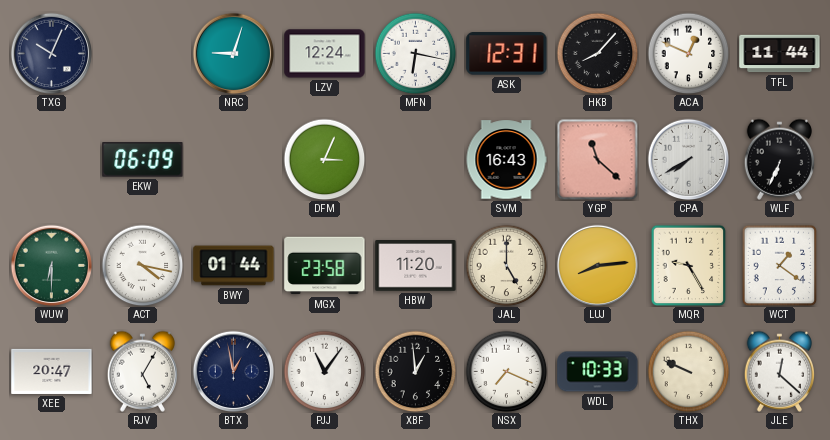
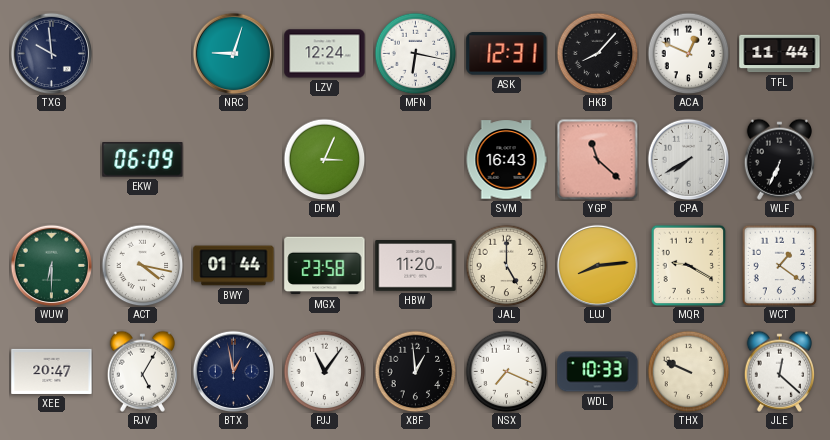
TXG: 10:04 -> 9:59
MQR: 9:25 -> 9:20
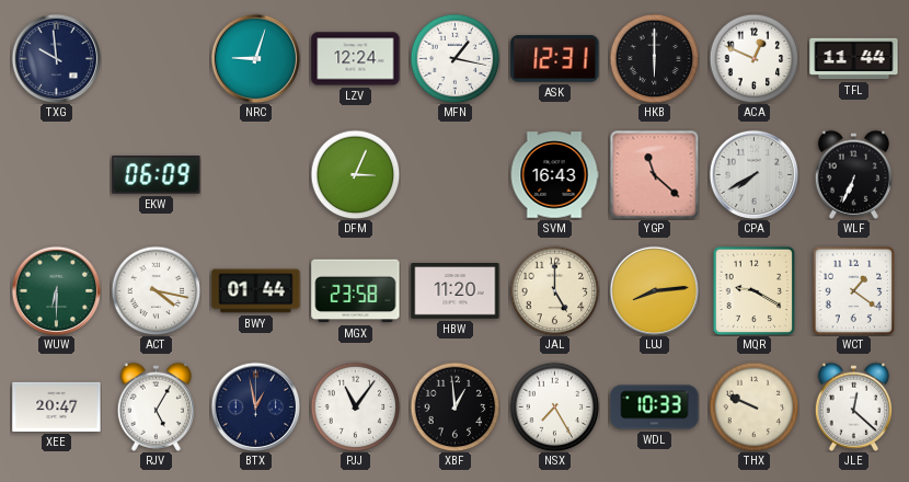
MFN: 6:17 -> 1:17
HKB: 8:07 -> 6:00
NSX: 7:19 -> 7:25
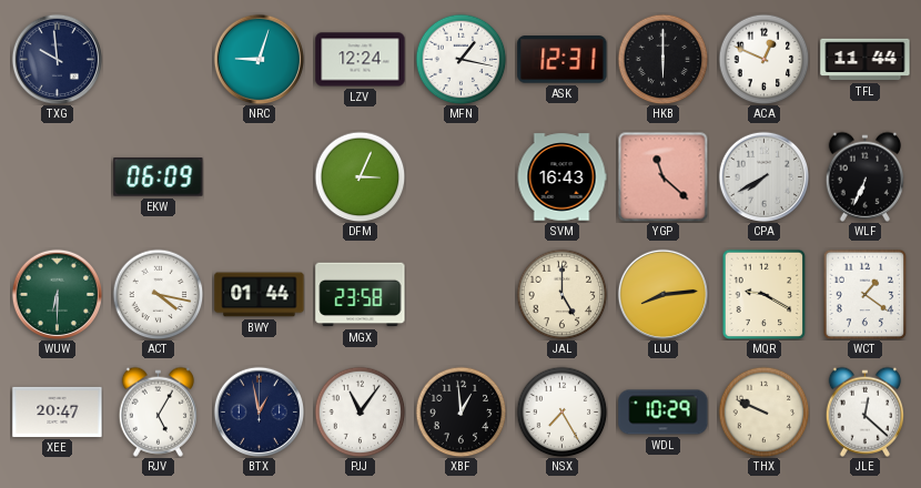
HBW: 11:20 -> none
WDL: 10:33 -> 10:29
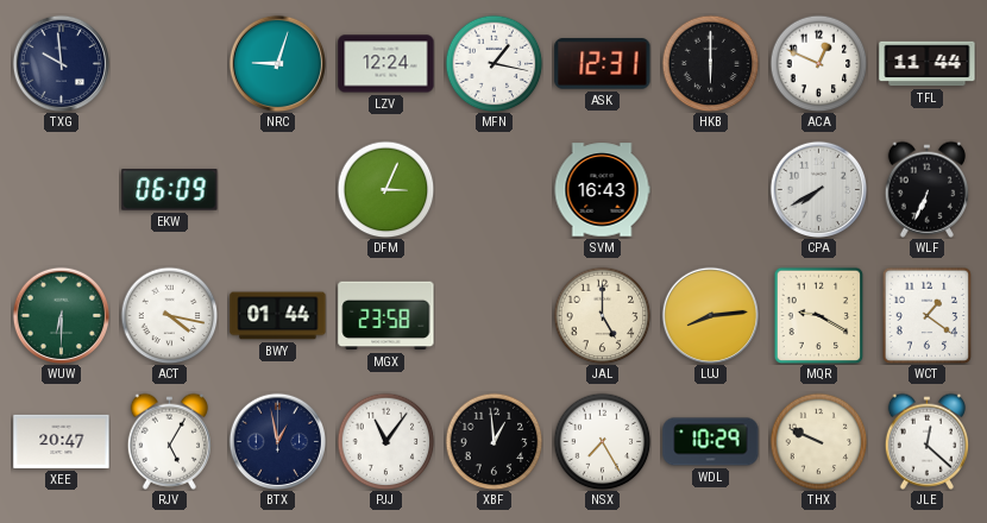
YGP: 11:22 -> none
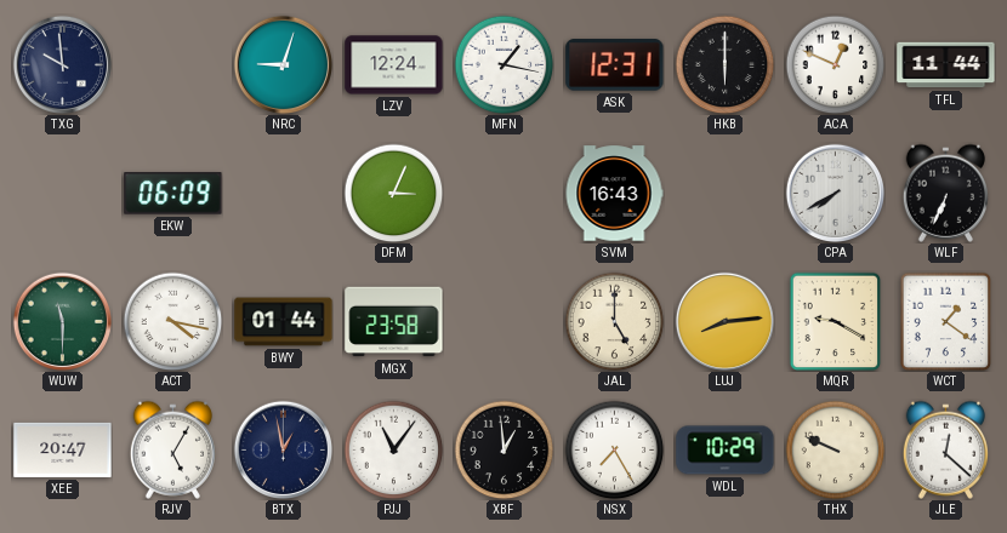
WUW: 6:30 -> 11:30
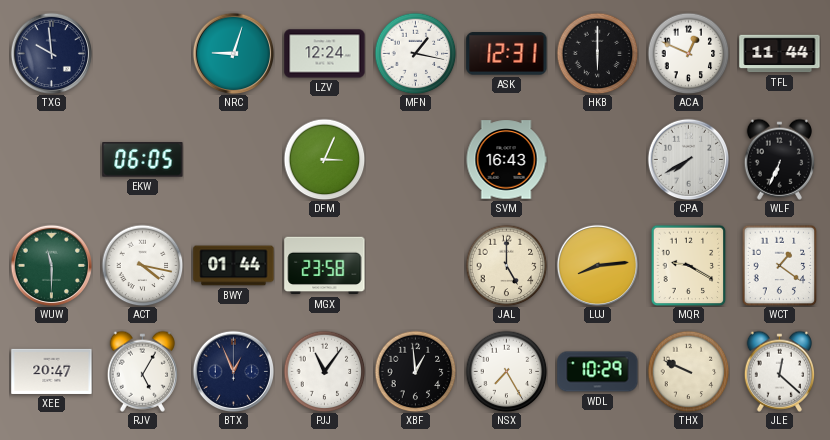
EKW: 06:09 -> 06:05
BTX: 12:58 -> 12:56
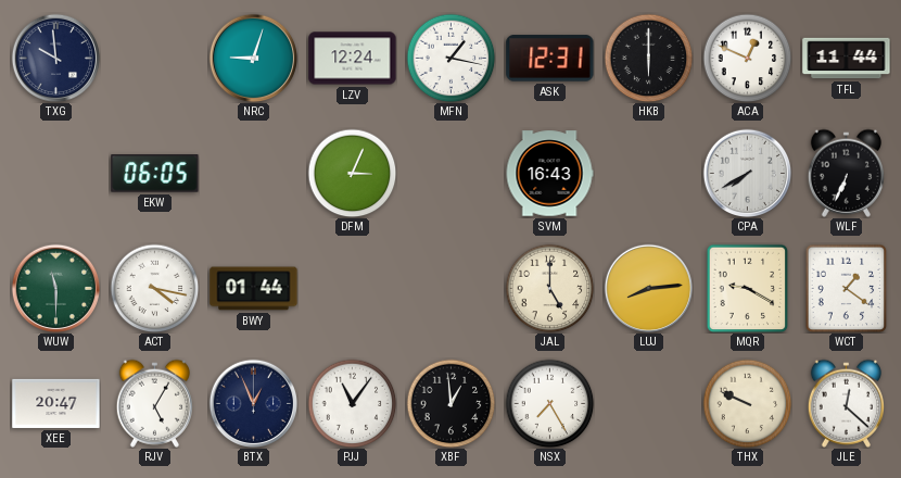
MGX: 23:58 -> none
WDL: 10:29 -> none
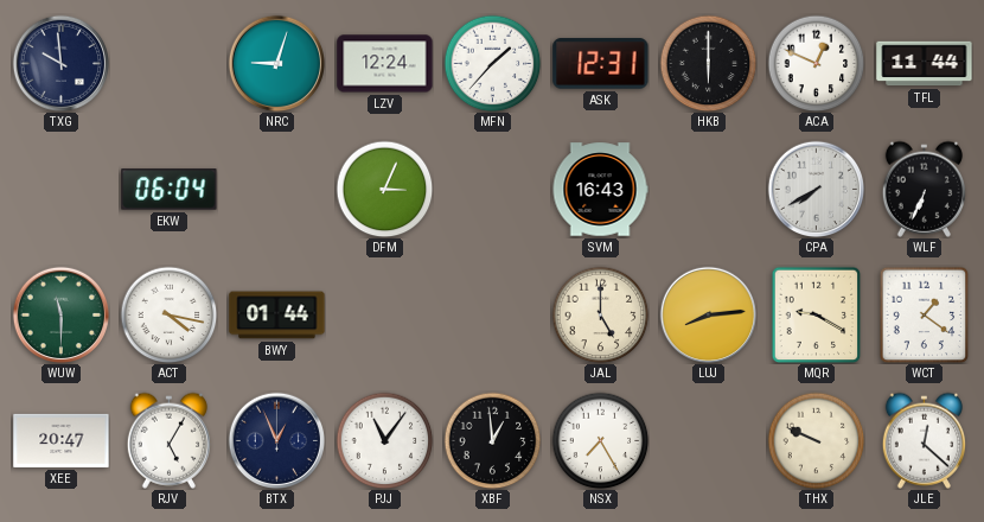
MFN: 1:17 -> 1:37
EKW: 06:05 -> 06:04
